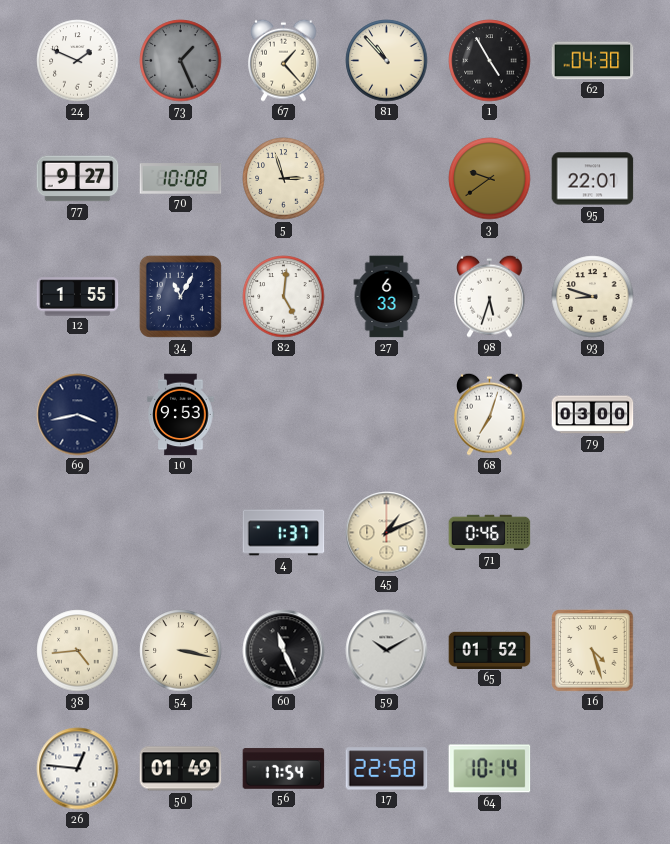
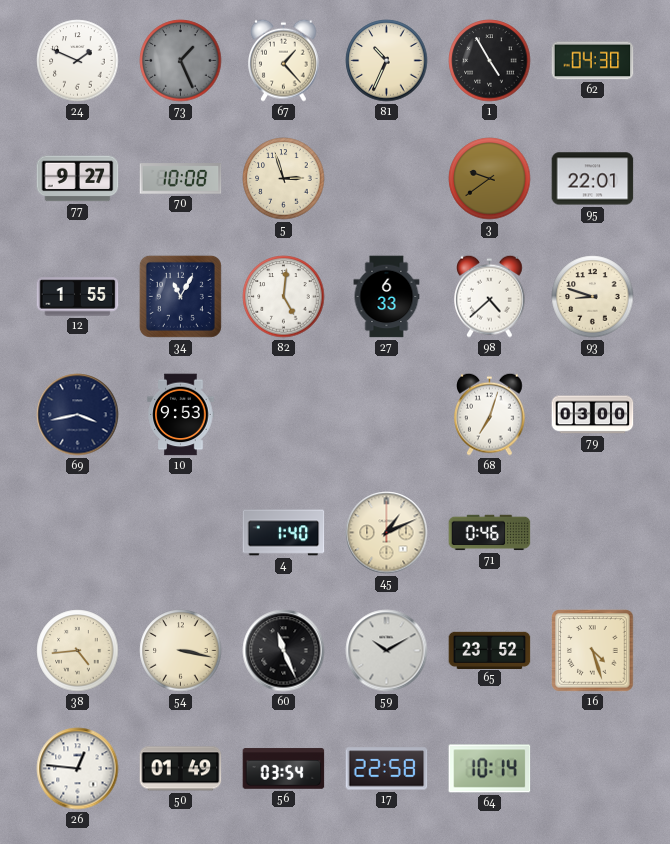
81: 10:53 -> 10:34
98: 5:33 -> 4:38
4: 1:37 -> 1:40
65: 01:52 -> 23:52
56: 17:54 -> 03:54
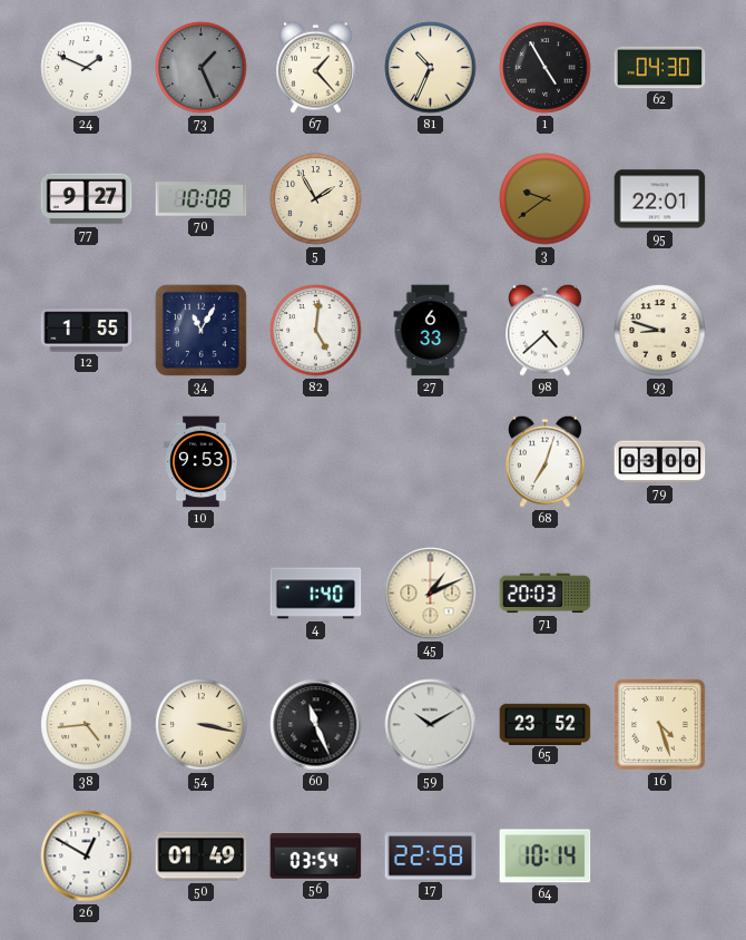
5: 2:57 -> 1:55
69: 3:43 -> none
71: 0:46 -> 20:03
26: 12:46 -> 12:50
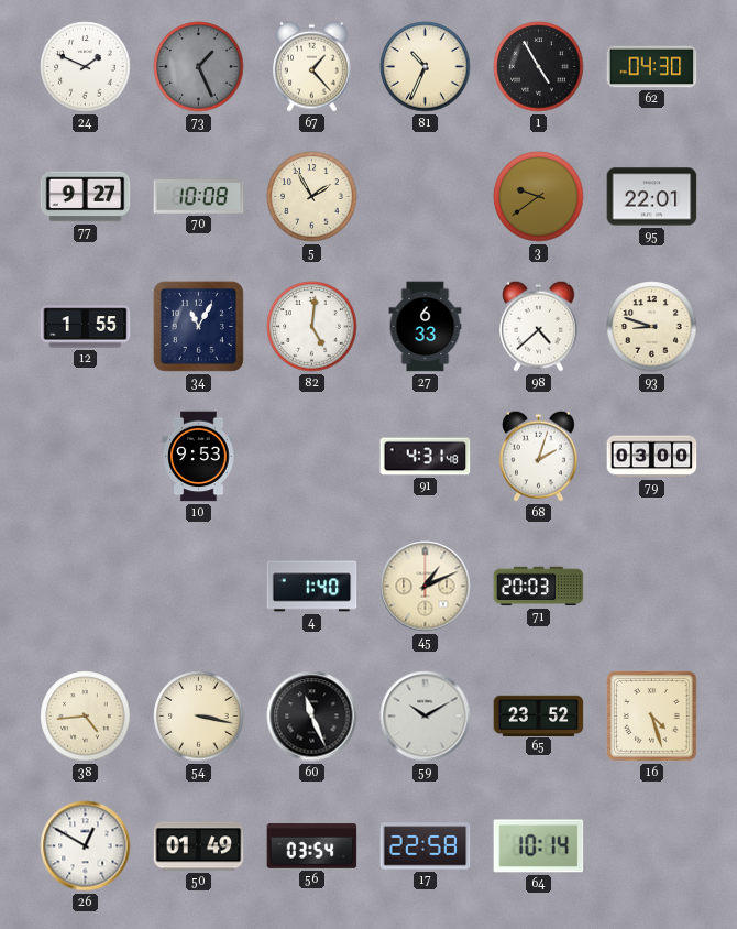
91: none -> 4:31
68: 7:03 -> 2:03
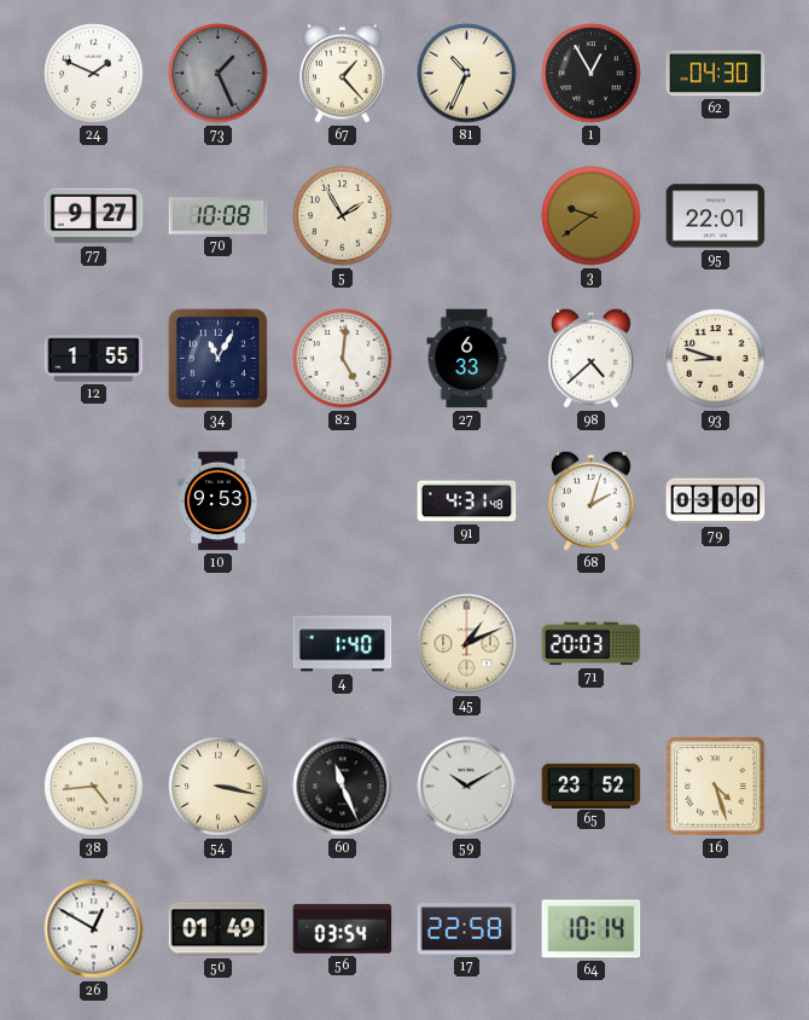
1: 4:55 -> 12:55
